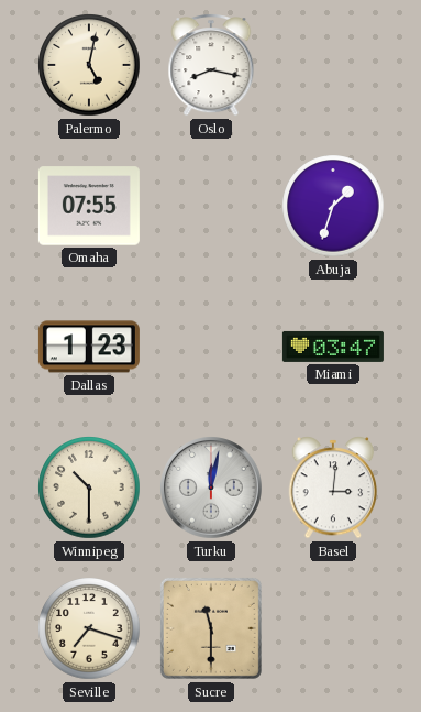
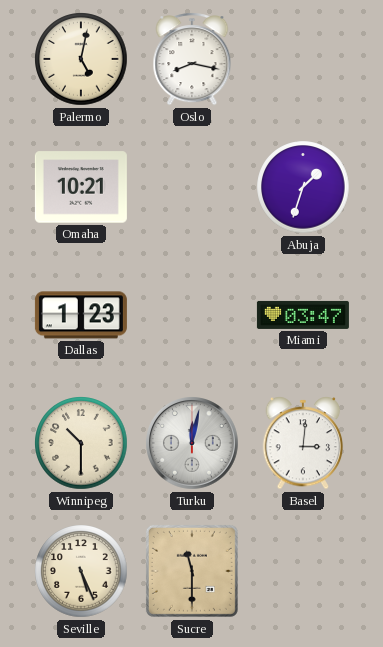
Omaha: 07:55 -> 10:21
Seville: 7:18 -> 5:26
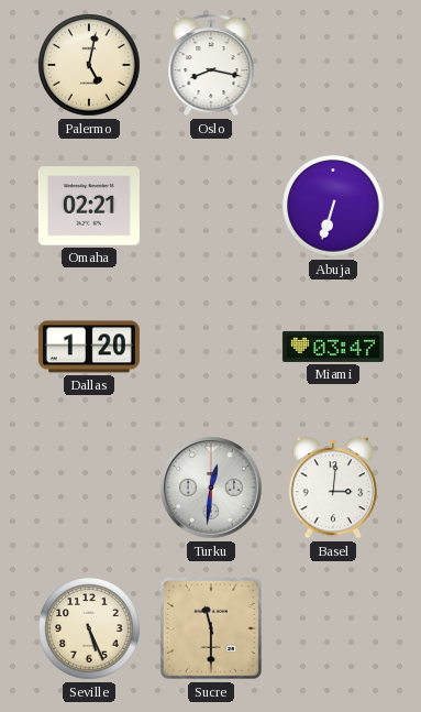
Omaha: 10:21 -> 02:21
Abuja: 1:33 -> 6:33
Dallas: 1:23 -> 1:20
Winnipeg: 10:30 -> none
Turku: 12:02 -> 12:31
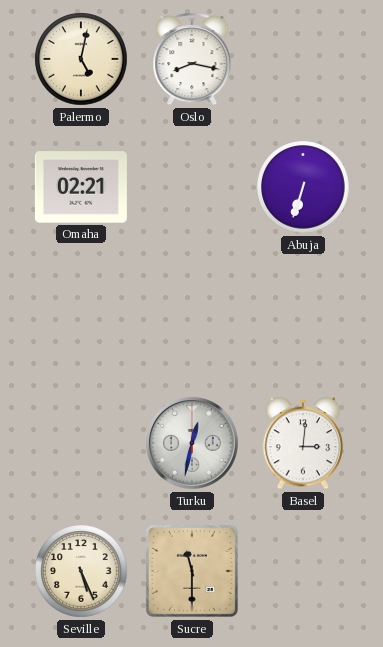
Dallas: 1:20 -> none
Miami: 03:47 -> none
Turku: 12:31 -> 12:32
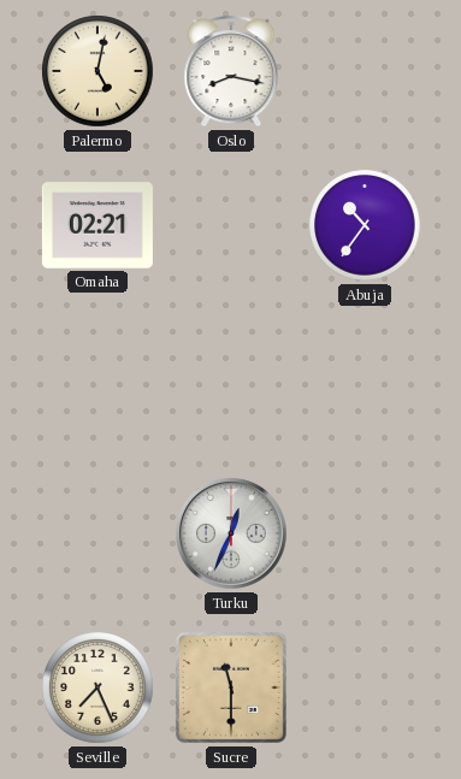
Abuja: 6:33 -> 10:36
Turku: 12:32 -> 12:34
Basel: 3:01 -> none
Seville: 5:26 -> 7:26
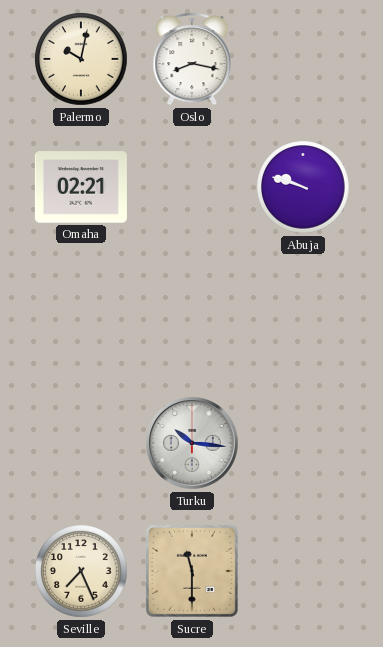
Palermo: 5:02 -> 10:02
Abuja: 10:36 -> 9:48
Turku: 12:34 -> 10:16
